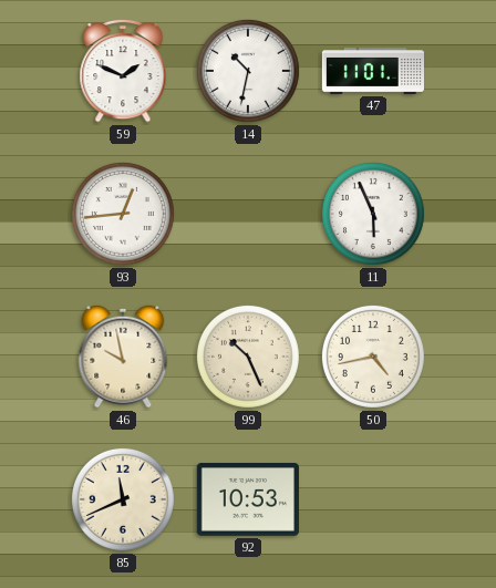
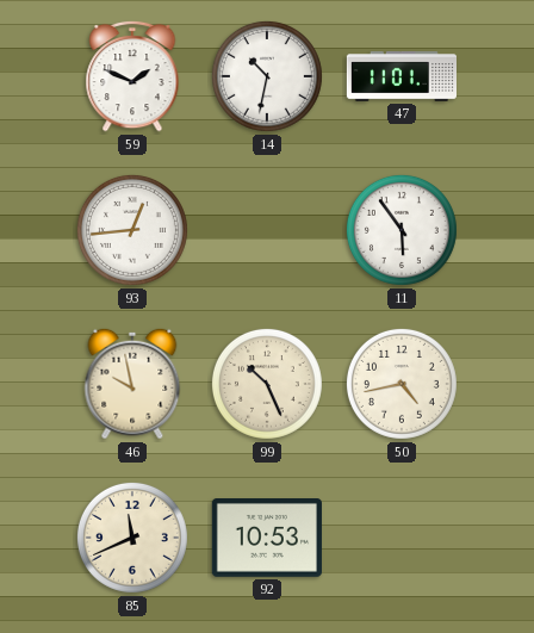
11: 5:56 -> 5:54
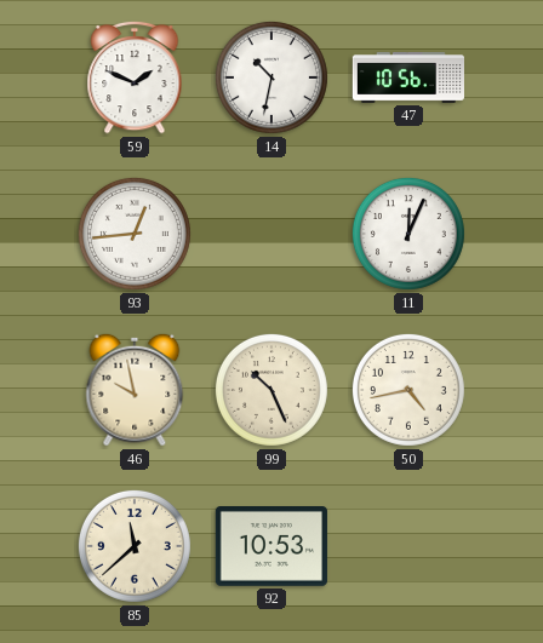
47: 11:01 -> 10:56
11: 5:54 -> 12:04
85: 11:41 -> 11:38
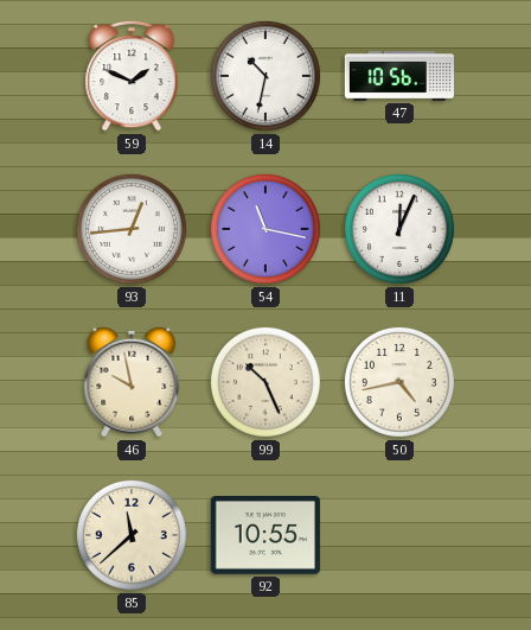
54: none -> 11:17
92: 10:53 -> 10:55
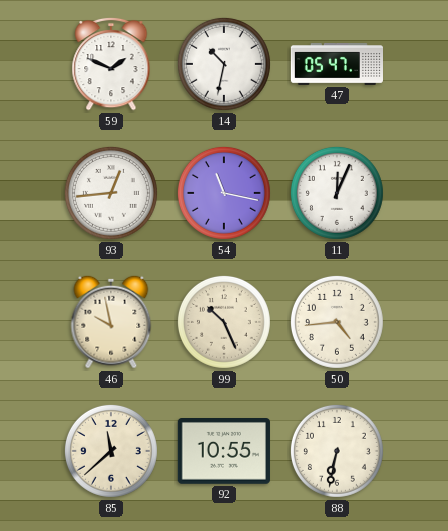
47: 10:56 -> 05:47
50: 4:43 -> 4:44
88: none -> 6:32
